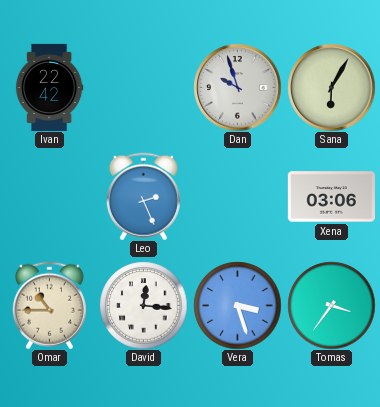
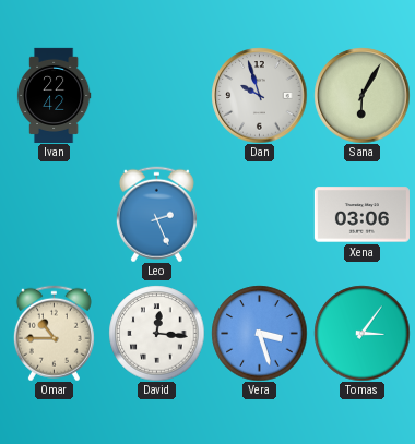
Tomas: 3:36 -> 3:06
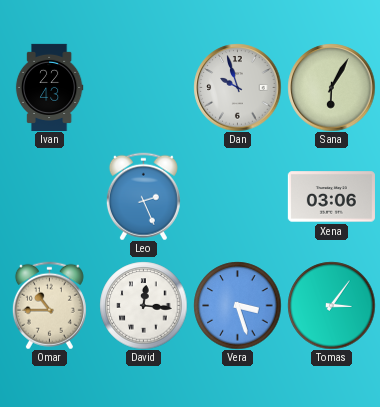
Ivan: 22:42 -> 22:43
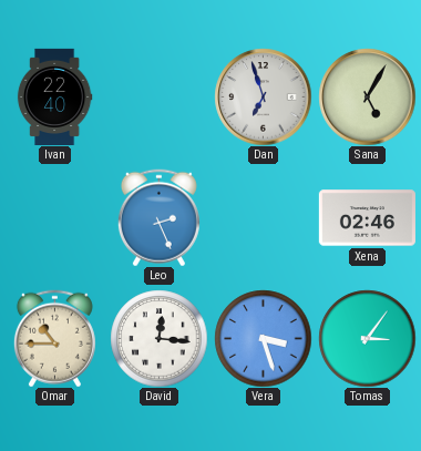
Ivan: 22:43 -> 22:40
Dan: 9:57 -> 6:57
Sana: 6:05 -> 5:05
Xena: 03:06 -> 02:46
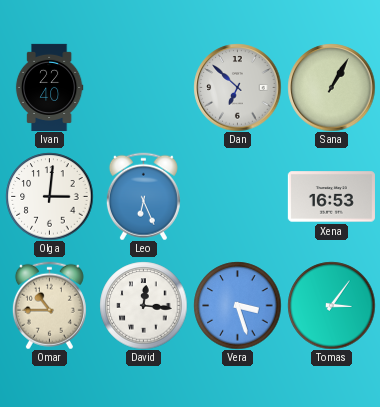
Dan: 6:57 -> 6:52
Sana: 5:05 -> 1:05
Olga: none -> 3:01
Leo: 2:26 -> 6:26
Xena: 02:46 -> 16:53
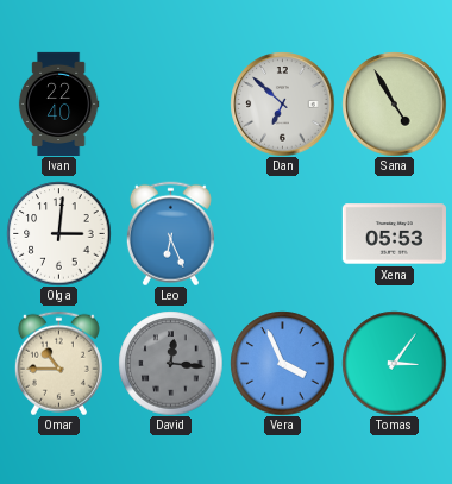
Sana: 1:05 -> 4:55
Xena: 16:53 -> 05:53
David dial: white -> grey
Vera: 3:27 -> 3:56
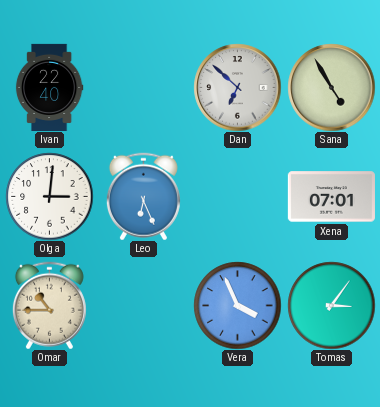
Xena: 05:53 -> 07:01
David: 12:16 -> none
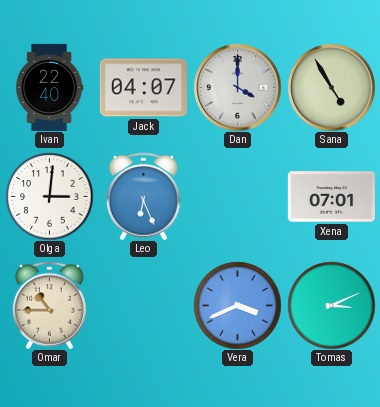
Jack: none -> 04:07
Dan: 6:52 -> 4:00
Vera: 3:56 -> 3:41
Tomas: 3:06 -> 3:11
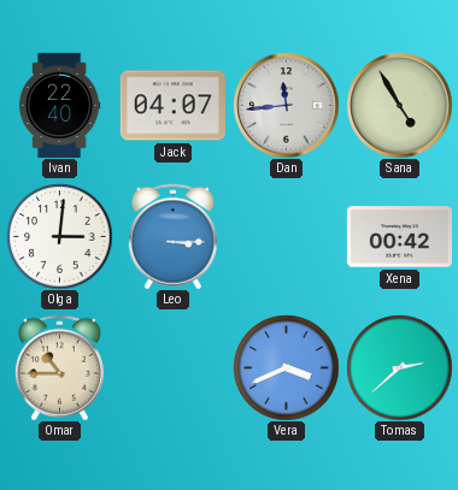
Dan: 4:00 -> 11:44
Leo: 6:26 -> 3:15
Xena: 07:01 -> 00:42
Tomas: 3:11 -> 2:38
